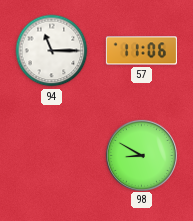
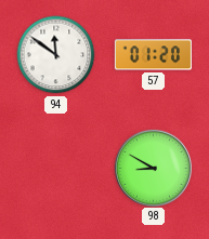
94: 11:15 -> 11:51
57: 11:06 -> 01:20
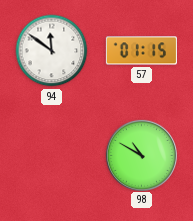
57: 01:20 -> 01:15
98: 8:50 -> 10:50
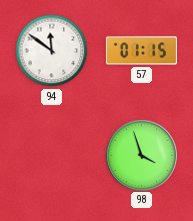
98: 10:50 -> 3:57
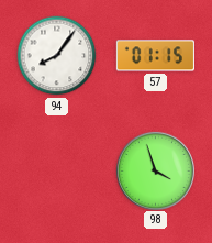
94: 11:51 -> 8:06
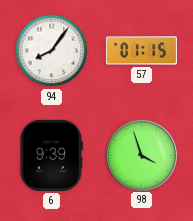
6: none -> 9:39
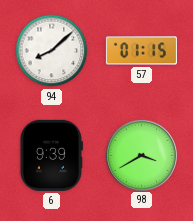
94: 8:06 -> 8:08
98: 3:57 -> 3:40
